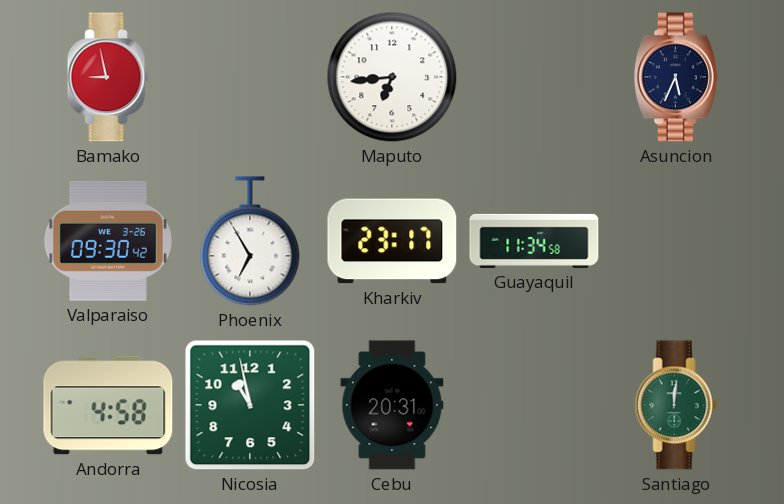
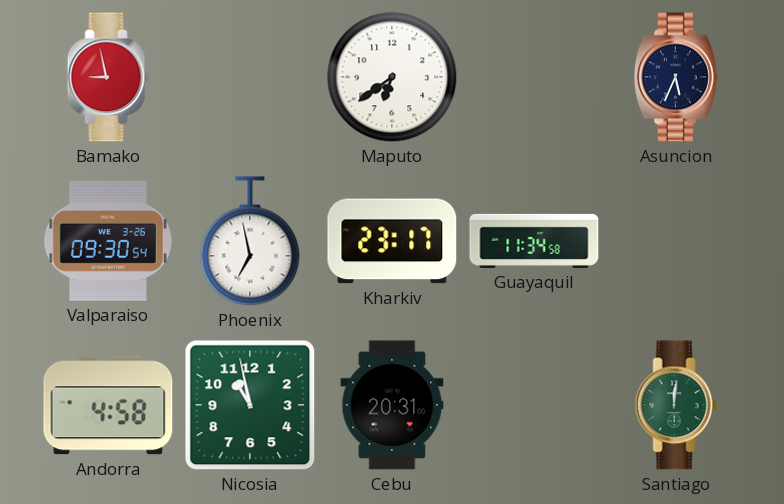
Maputo: 6:44 -> 6:39
Valparaiso: 09:30:42 -> 09:30:54
Phoenix: 6:55 -> 6:58
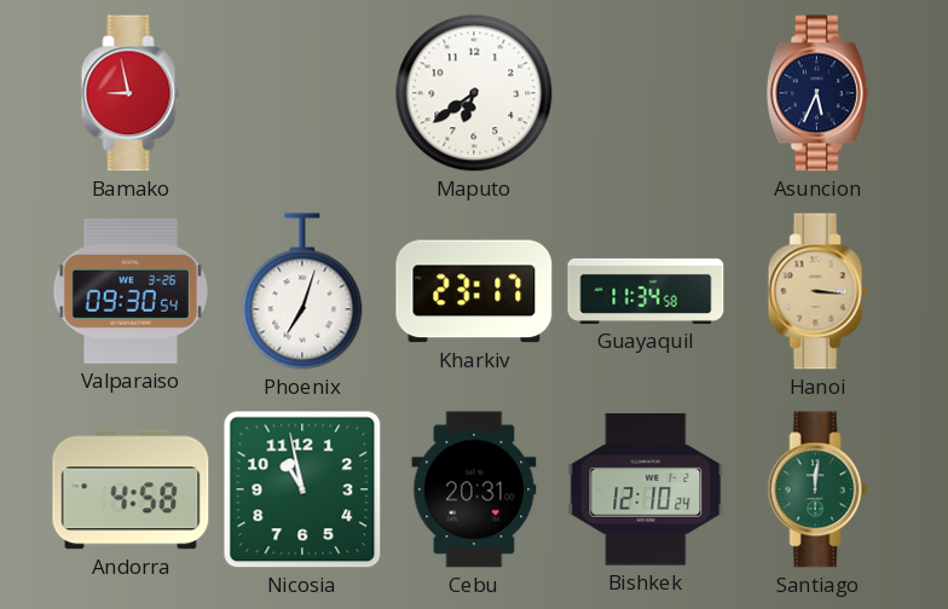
Phoenix: 6:58 -> 7:03
Hanoi: none -> 3:16
Bishkek: none -> 12:10
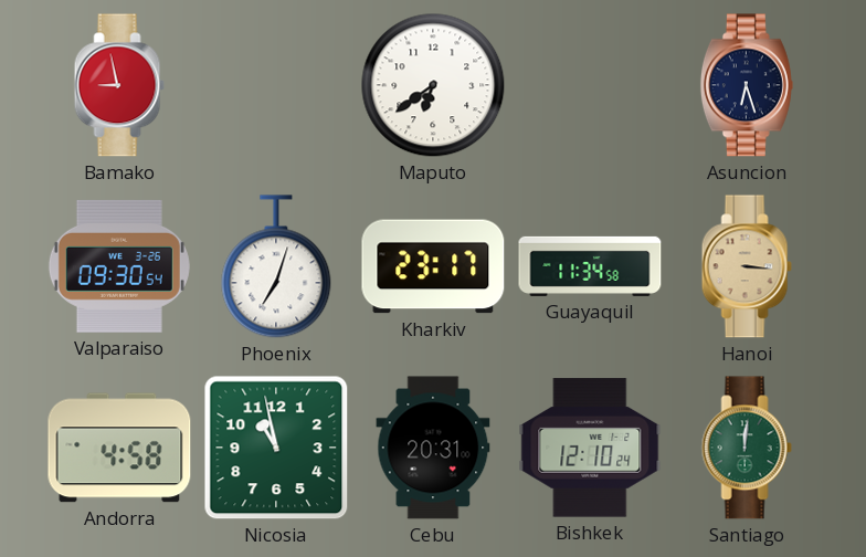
Asuncion: 5:34 -> 6:27
